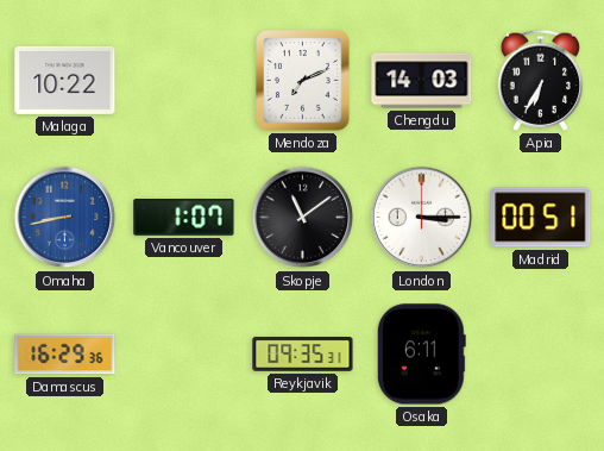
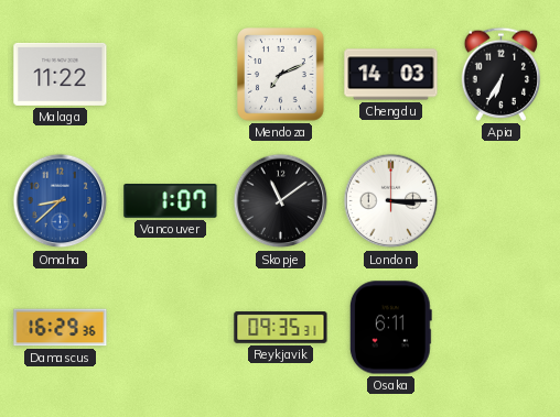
Malaga: 10:22 -> 11:22
Omaha: 8:43 -> 8:38
Madrid: 00:51 -> none
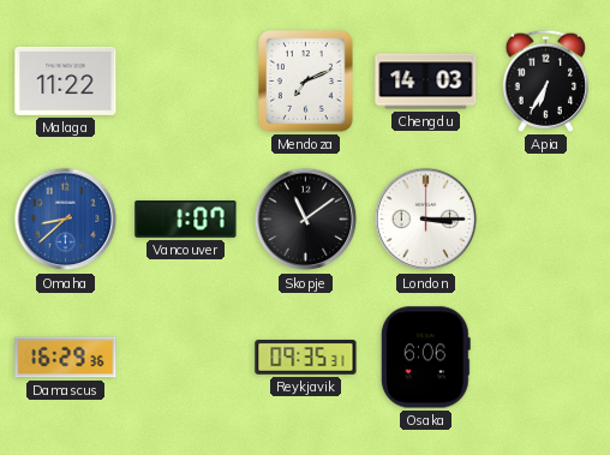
Osaka: 6:11 -> 6:06
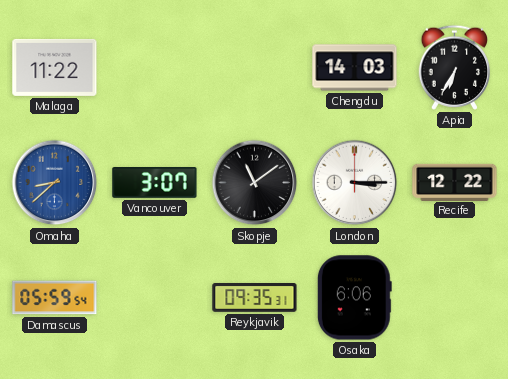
Mendoza: 7:11 -> none
Vancouver: 1:07 -> 3:07
Recife: none -> 12:22
Damascus: 16:29 -> 05:59
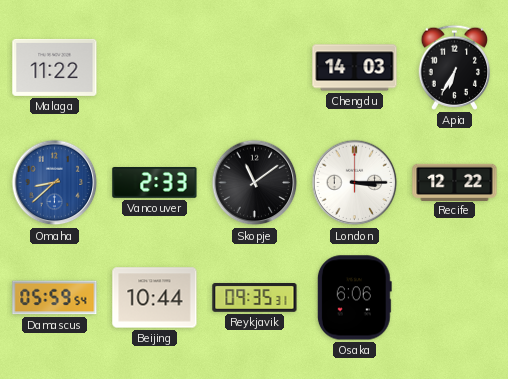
Vancouver: 3:07 -> 2:33
Beijing: none -> 10:44
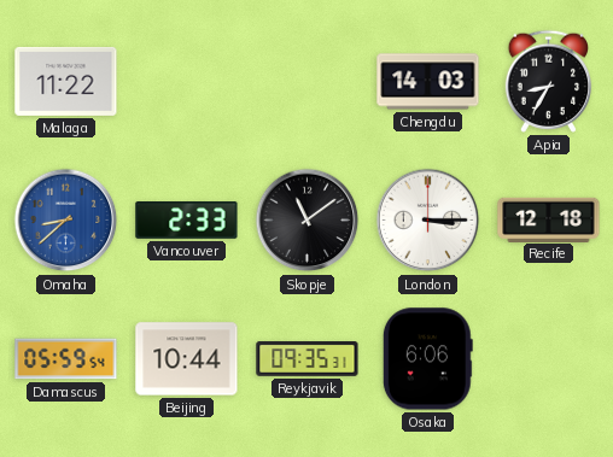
Apia: 6:35 -> 8:35
Recife: 12:22 -> 12:18
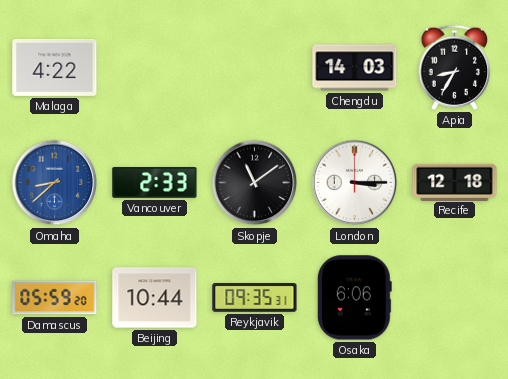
Malaga: 11:22 -> 4:22
Damascus: 05:59:54 -> 05:59:20
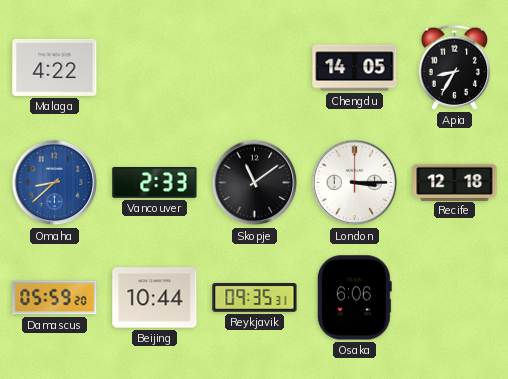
Chengdu: 14:03 -> 14:05
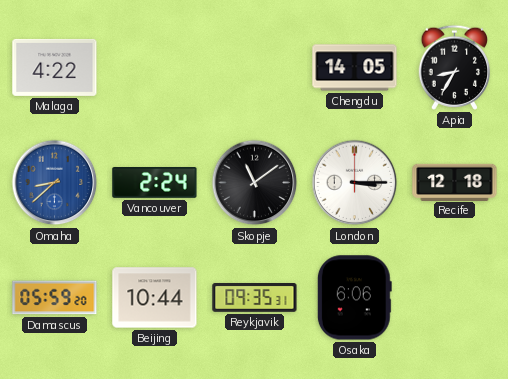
Vancouver: 2:33 -> 2:24
